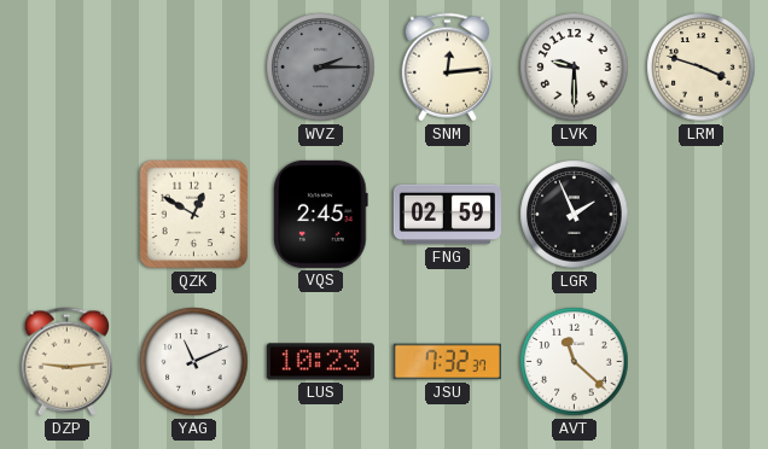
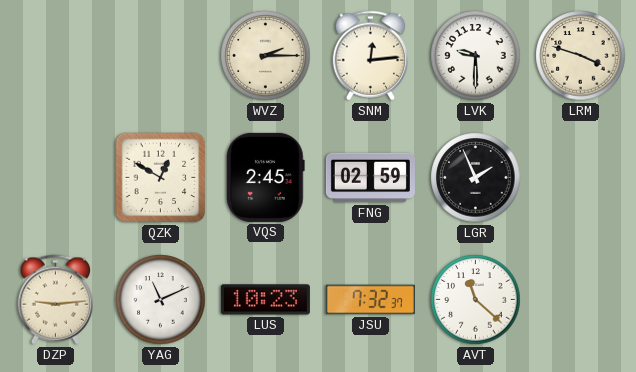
WVZ dial: grey -> cream
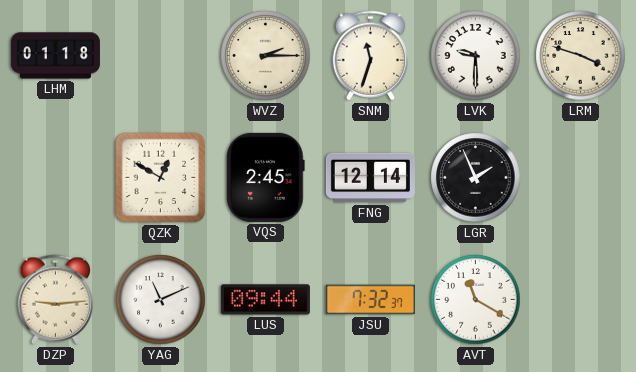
LHM: none -> 01:18
SNM: 12:14 -> 11:33
FNG: 02:59 -> 12:14
LUS: 10:23 -> 09:44
AVT: 11:22 -> 11:20
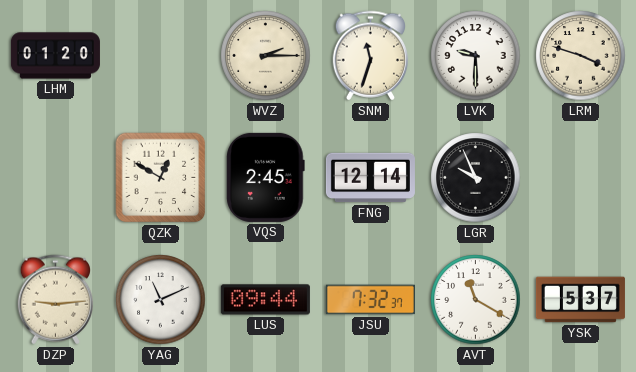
LHM: 01:18 -> 01:20
LGR: 1:56 -> 9:56
YSK: none -> 5:37
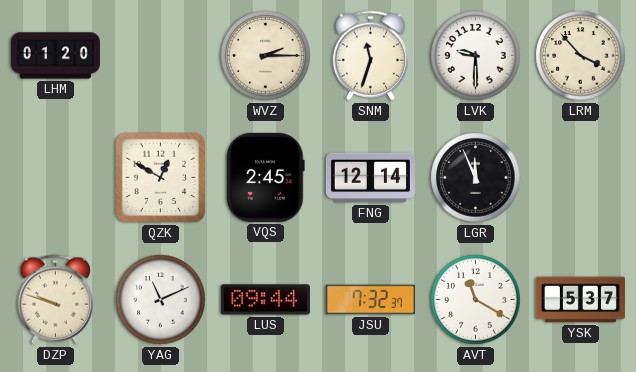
LRM: 3:48 -> 3:53
LGR: 9:56 -> 11:56
DZP: 9:14 -> 9:48
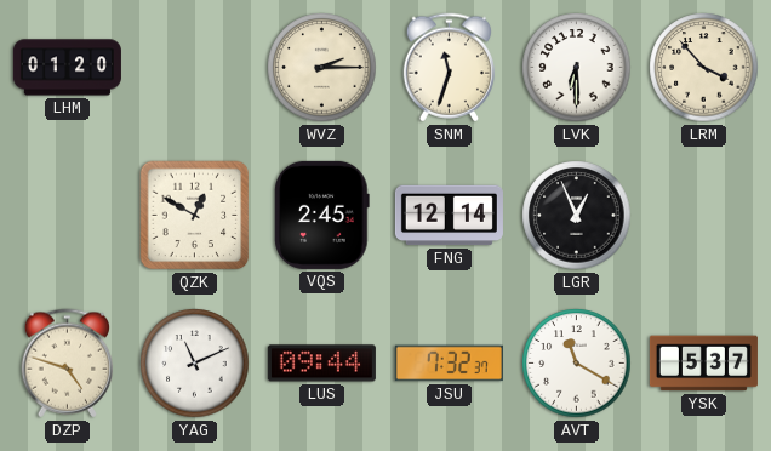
LVK: 9:30 -> 6:30
LGR: 11:56 -> 12:56
DZP: 9:48 -> 4:48
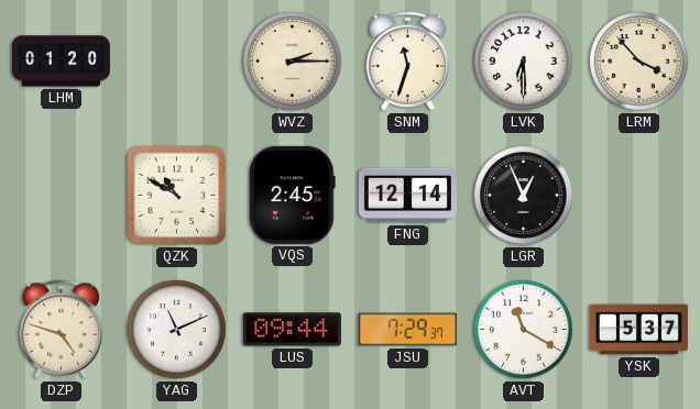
QZK: 12:50 -> 10:50
JSU: 7:32 -> 7:29
